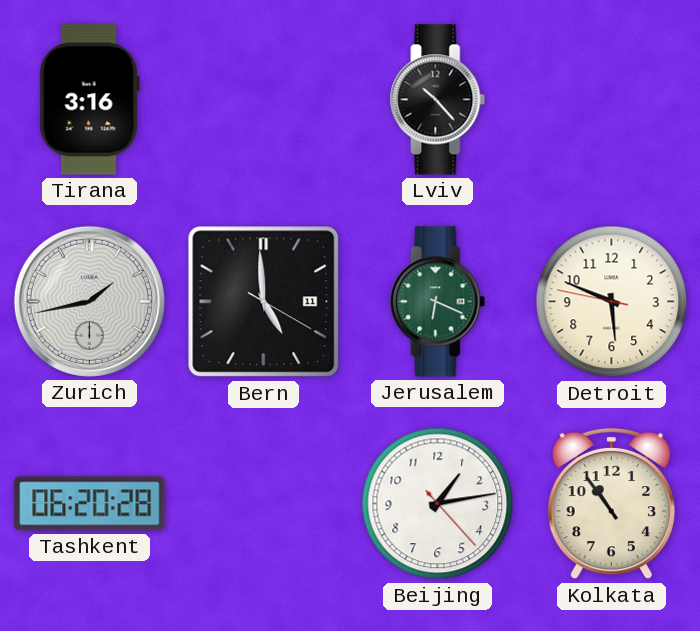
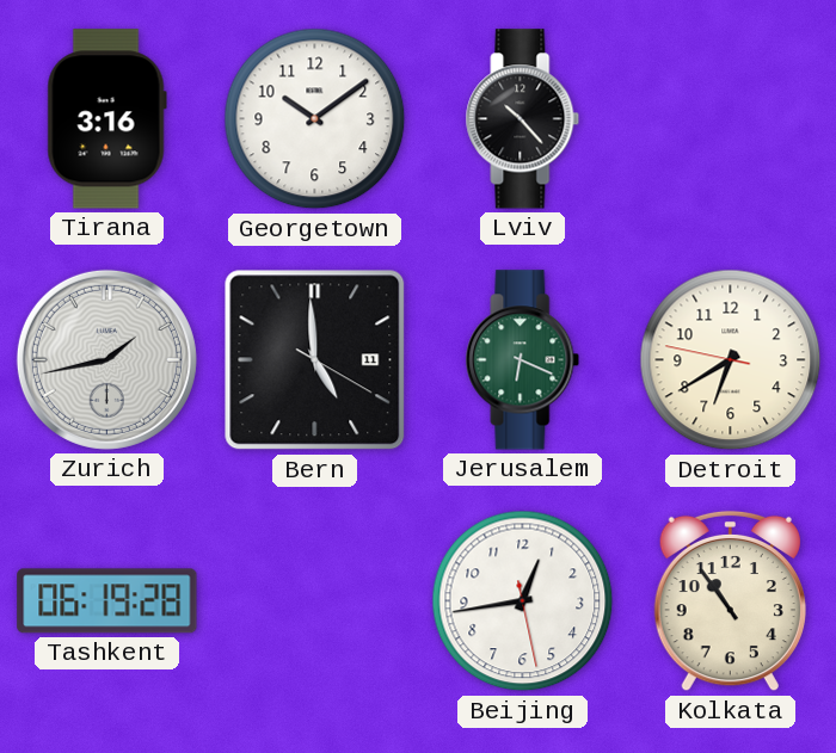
Georgetown: none -> 10:09
Detroit: 5:48 -> 6:39
Tashkent: 06:20 -> 06:19
Beijing: 1:13 -> 12:43
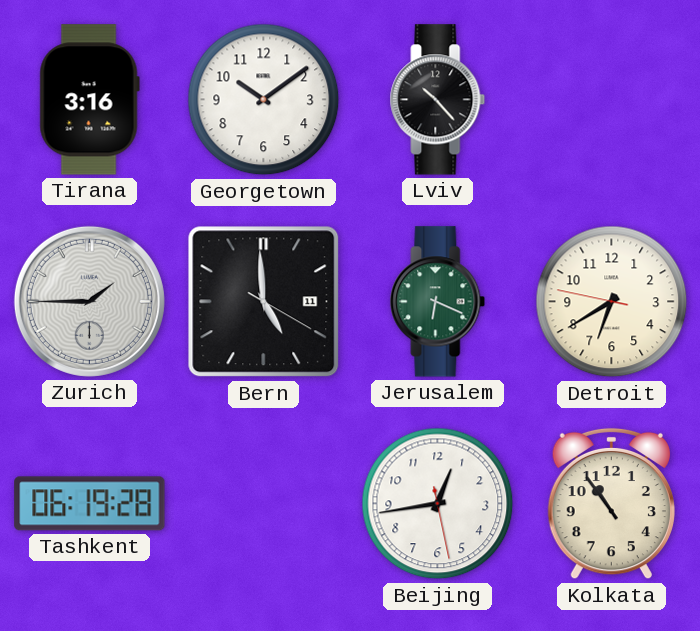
Zurich: 1:43 -> 1:45
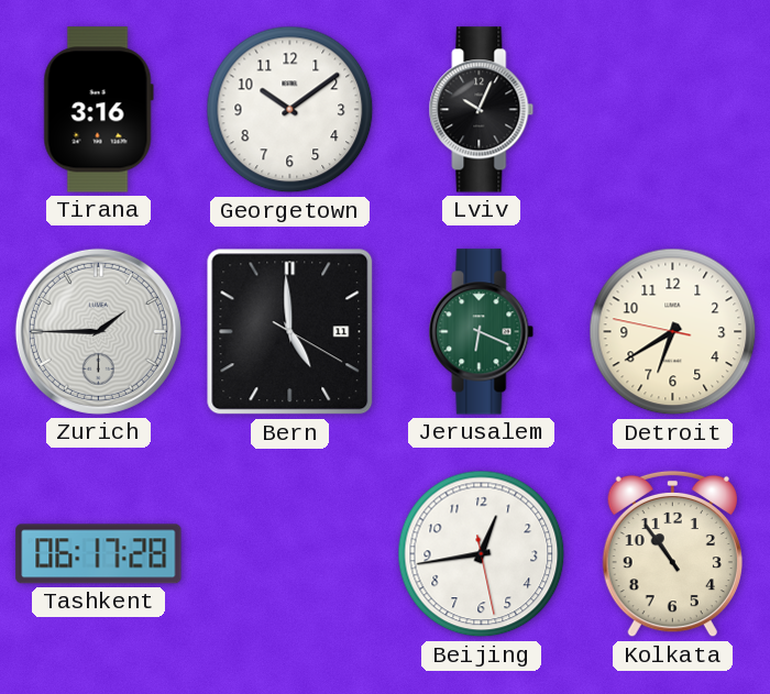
Lviv: 10:23 -> 10:04
Tashkent: 06:19 -> 06:17
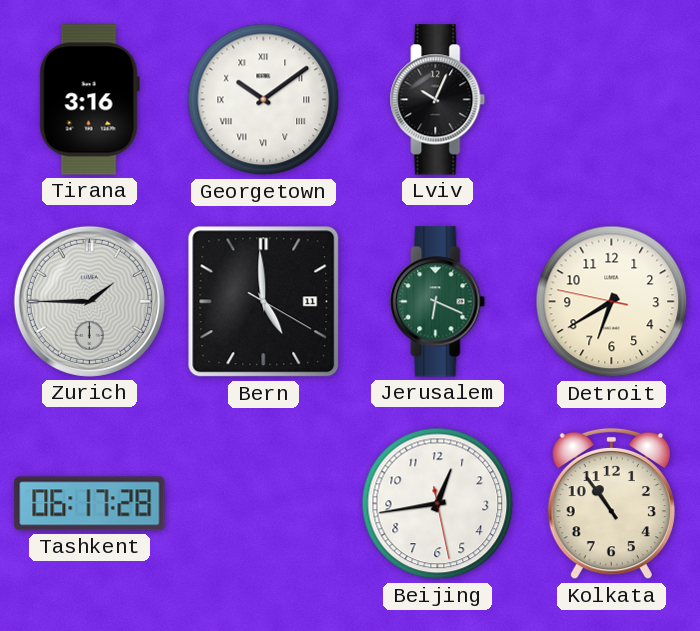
Georgetown numerals: Arabic -> Roman
